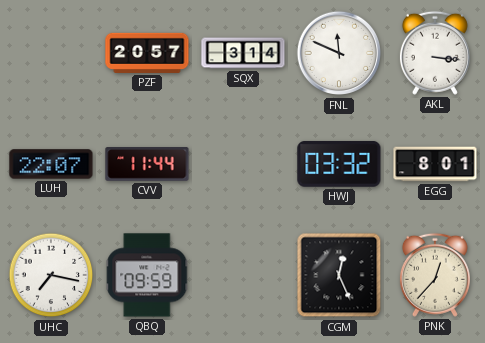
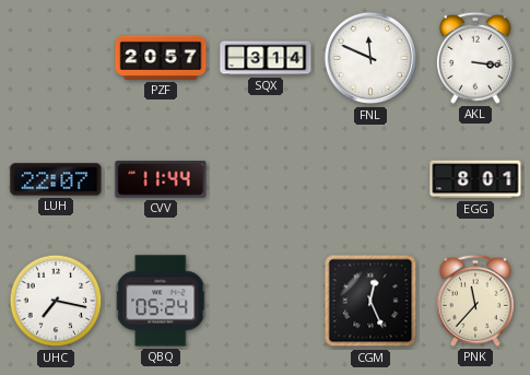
HWJ: 03:32 -> none
QBQ: 09:59 -> 05:24
PNK: 12:37 -> 11:37
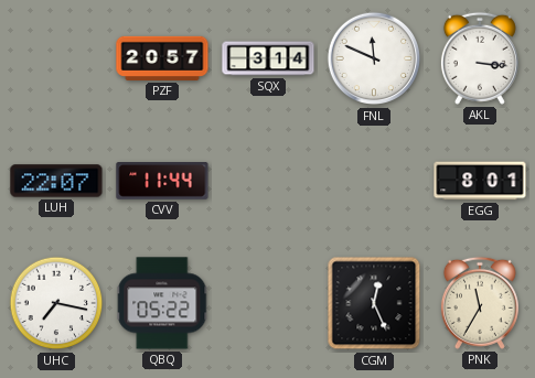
QBQ: 05:24 -> 05:22
PNK: 11:37 -> 11:35
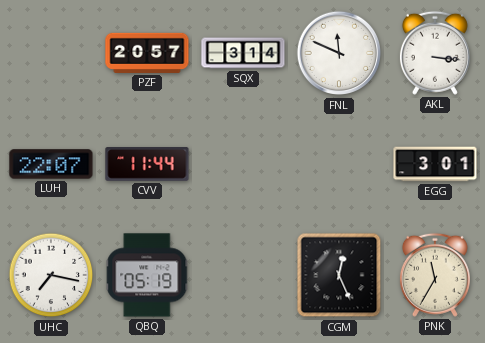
EGG: 8:01 -> 3:01
QBQ: 05:22 -> 05:19
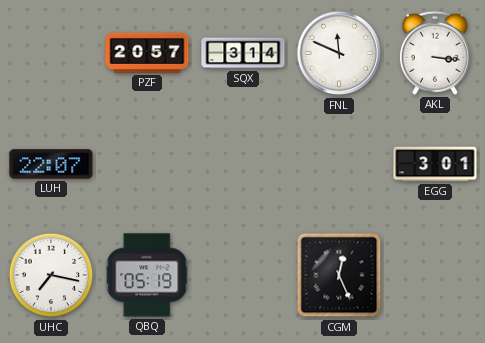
CVV: 11:44 -> none
PNK: 11:35 -> none
